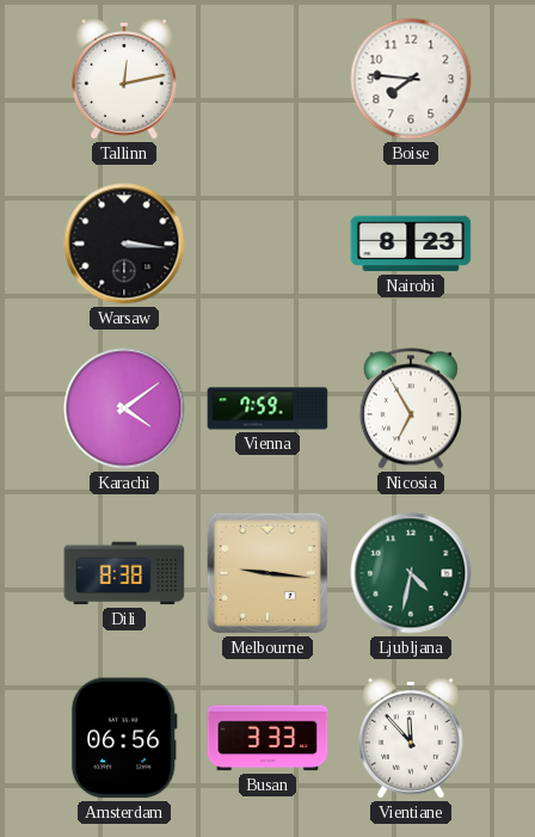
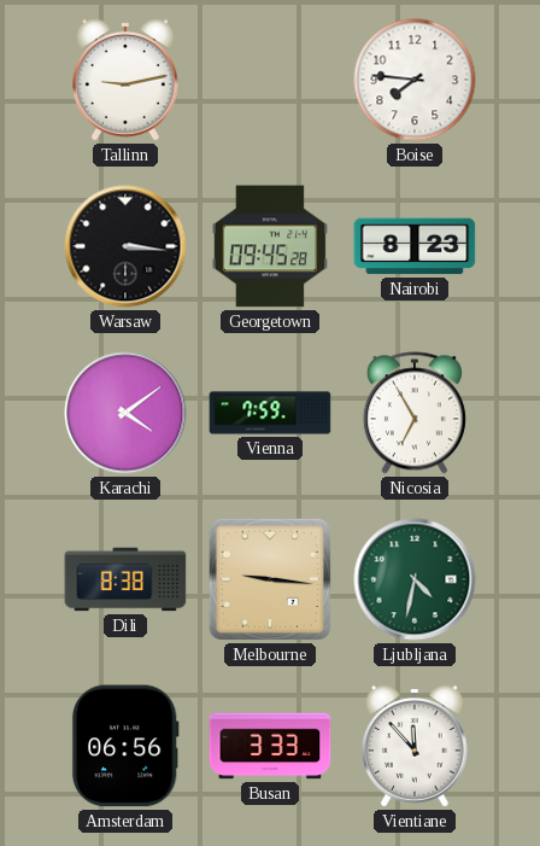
Tallinn: 12:13 -> 9:13
Georgetown: none -> 09:45
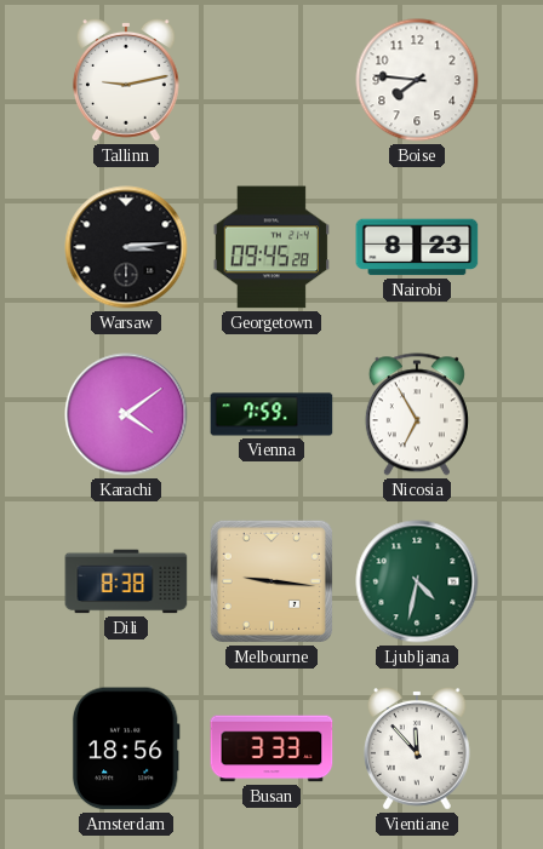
Warsaw: 3:16 -> 3:14
Amsterdam: 06:56 -> 18:56
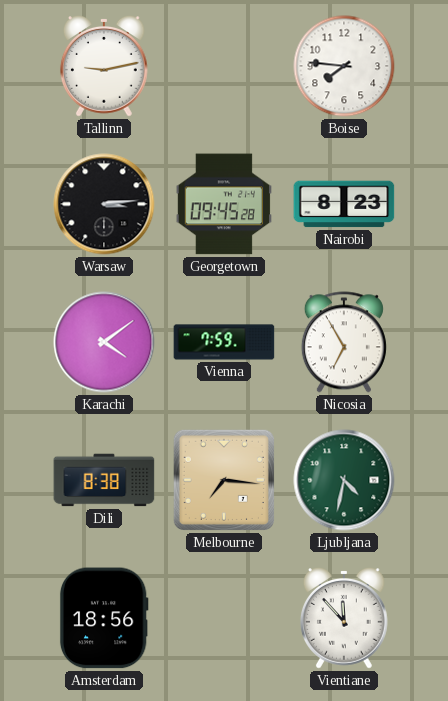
Melbourne: 9:16 -> 7:16
Busan: 3:33 -> none
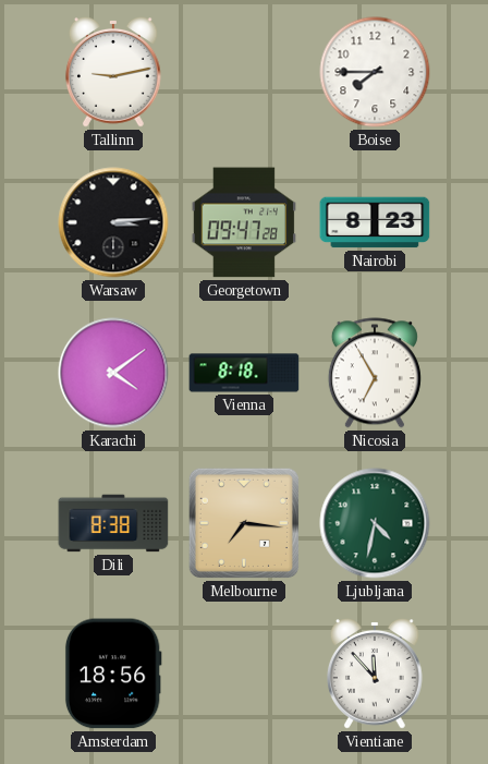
Boise: 7:46 -> 7:45
Georgetown: 09:45 -> 09:47
Vienna: 7:59 -> 8:18
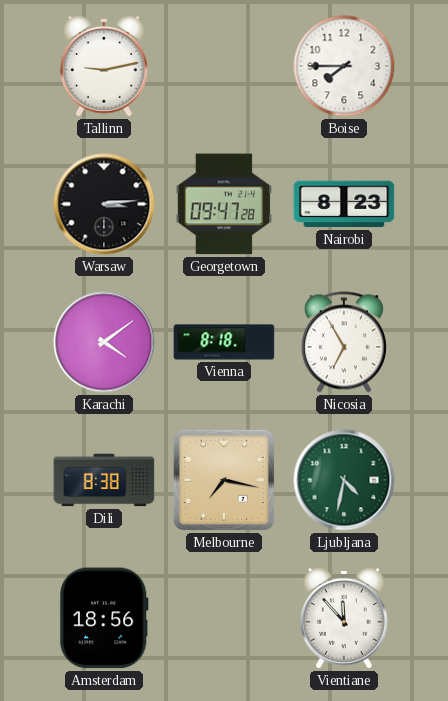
Melbourne: 7:16 -> 7:17
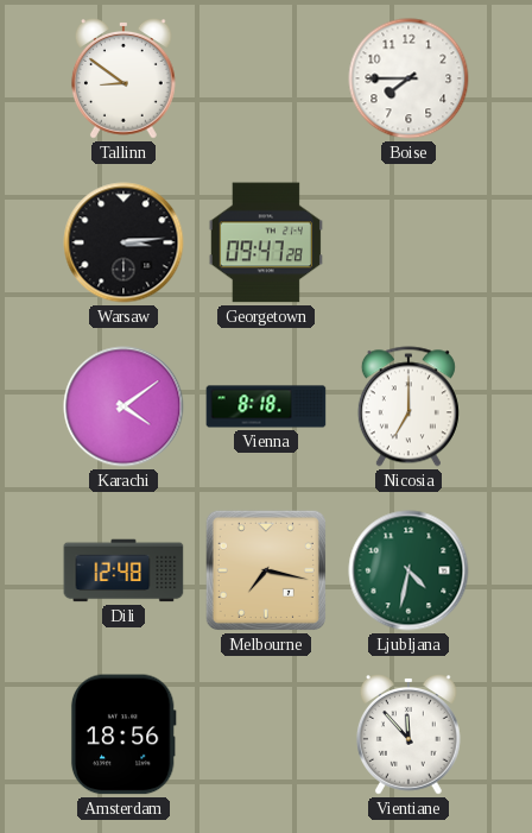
Tallinn: 9:13 -> 8:51
Nairobi: 8:23 -> none
Nicosia: 6:55 -> 7:00
Dili: 8:38 -> 12:48
